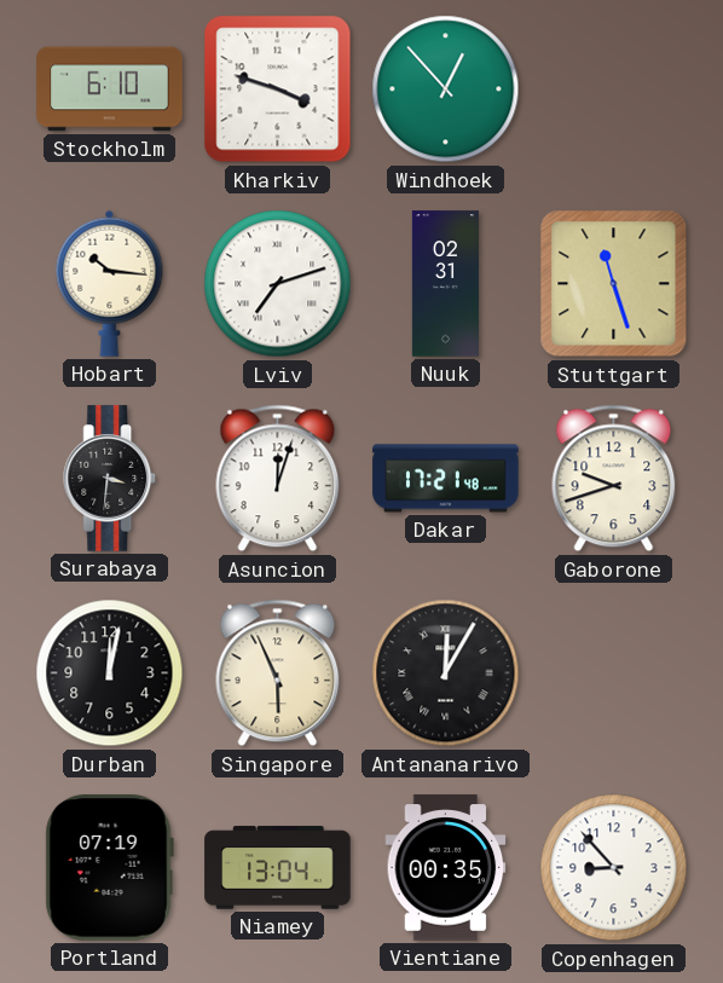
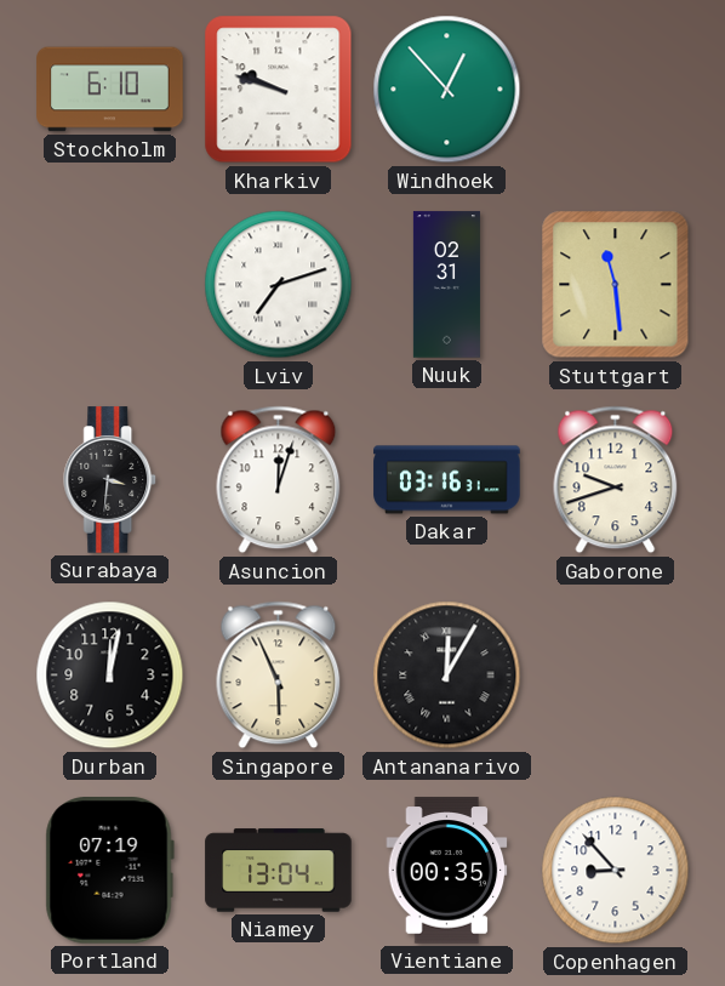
Kharkiv: 3:48 -> 9:48
Hobart: 10:16 -> none
Stuttgart: 11:27 -> 11:29
Dakar: 17:21 -> 03:16
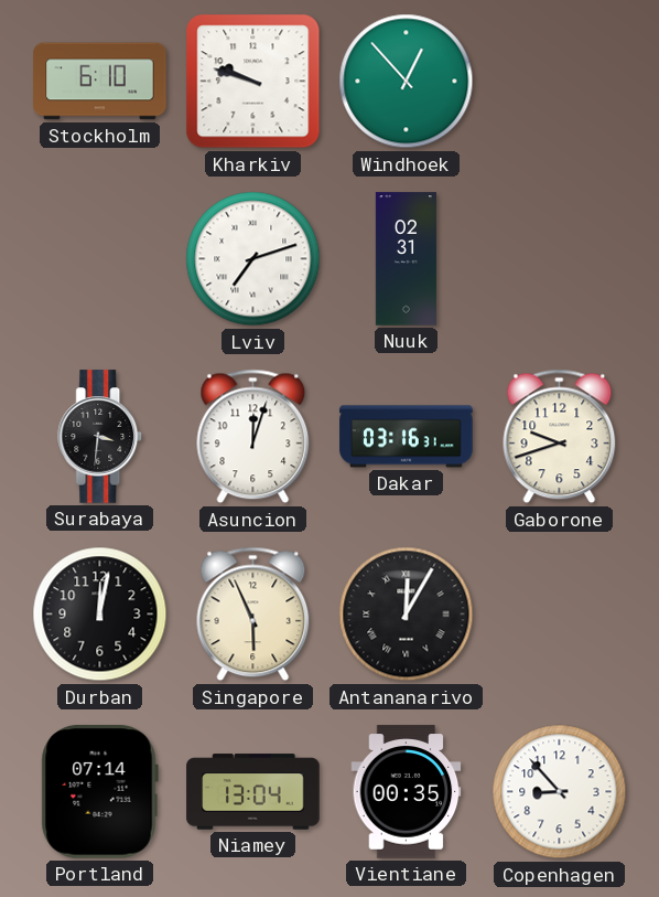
Stuttgart: 11:29 -> none
Portland: 07:19 -> 07:14
